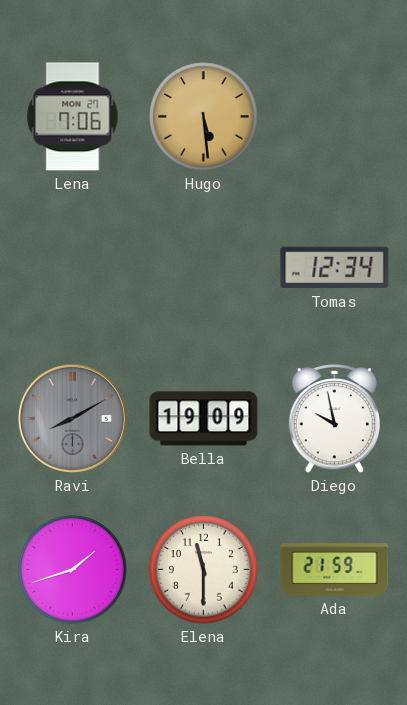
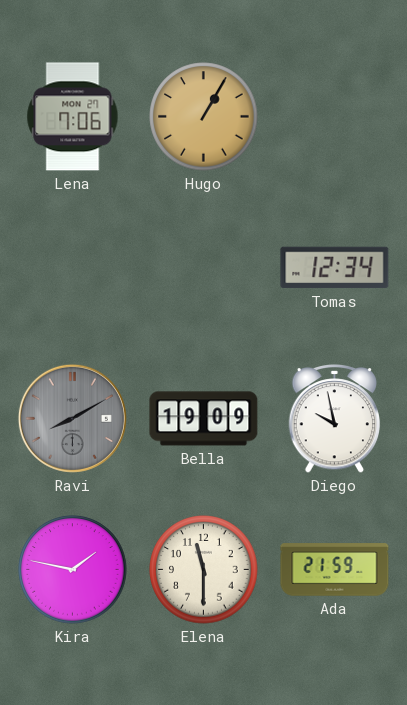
Hugo: 5:29 -> 1:05
Kira: 1:42 -> 1:47
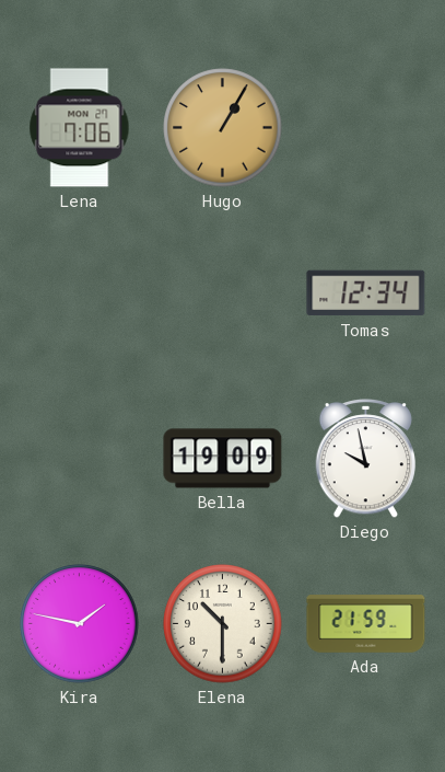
Ravi: 8:10 -> none
Elena: 11:30 -> 10:30
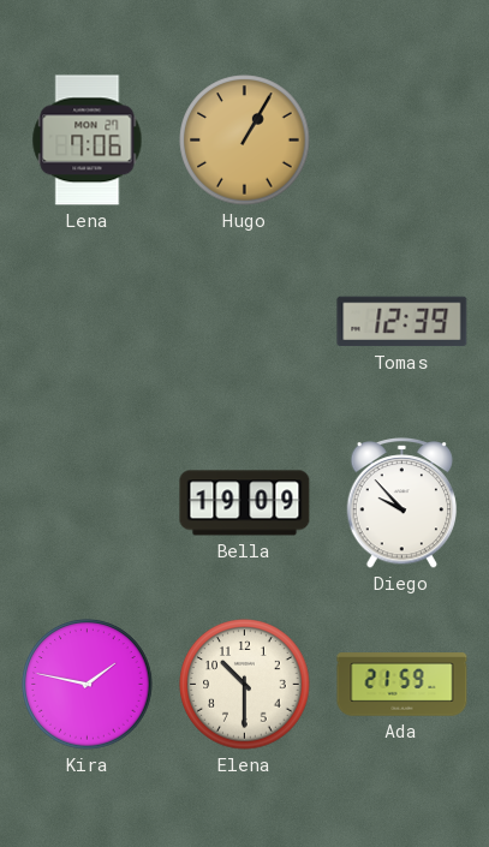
Tomas: 12:34 -> 12:39
Diego: 9:58 -> 9:53
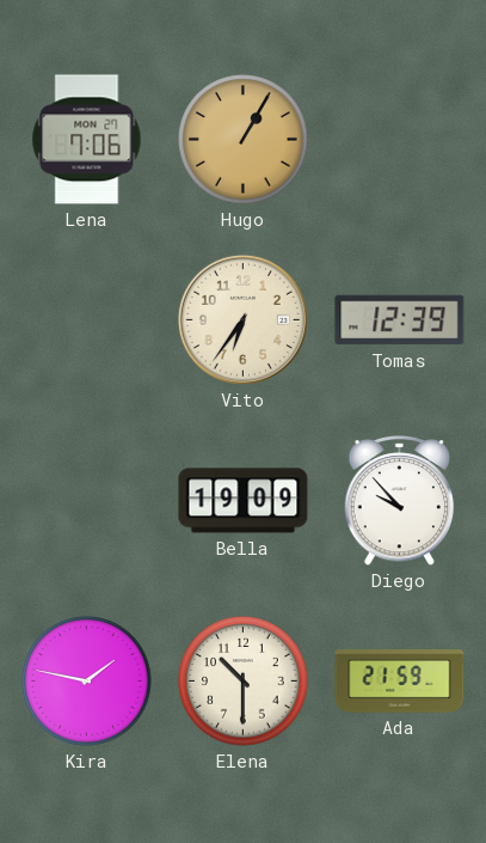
Vito: none -> 6:36
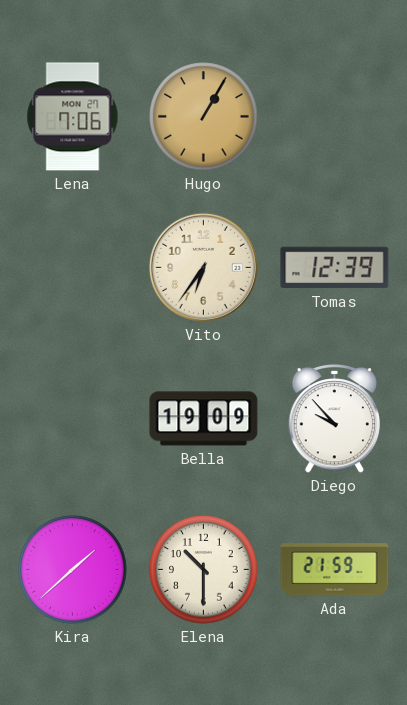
Kira: 1:47 -> 1:38
